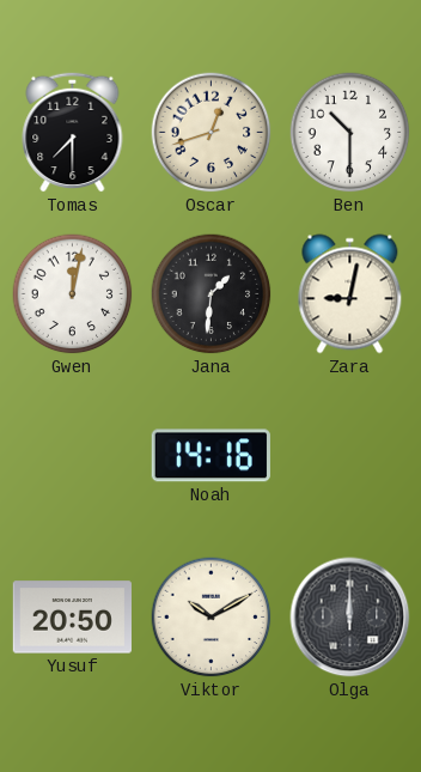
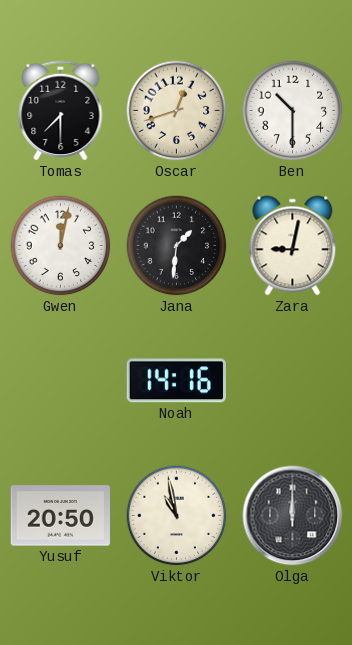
Viktor: 10:10 -> 10:58
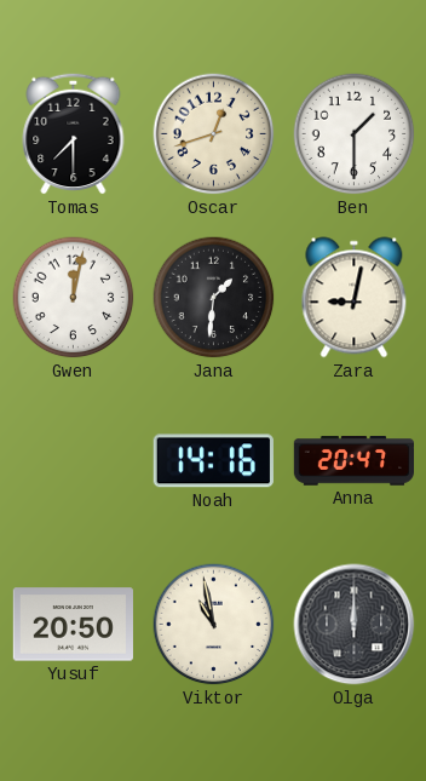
Ben: 10:30 -> 1:30
Anna: none -> 20:47
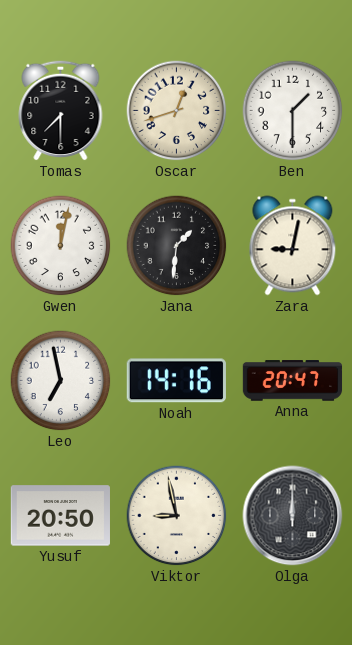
Leo: none -> 6:58
Viktor: 10:58 -> 8:58
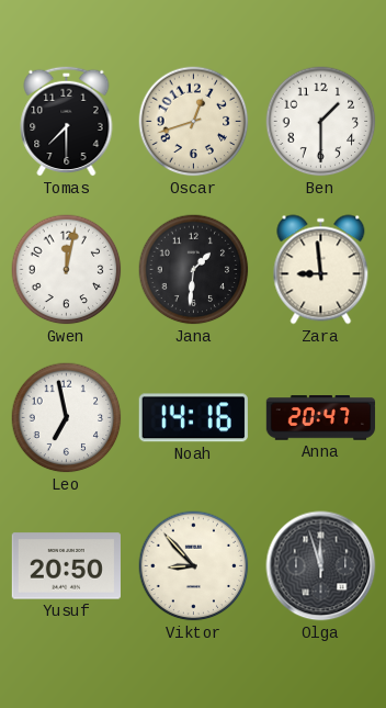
Zara: 9:02 -> 8:59
Viktor: 8:58 -> 8:53
Olga: 12:00 -> 11:57
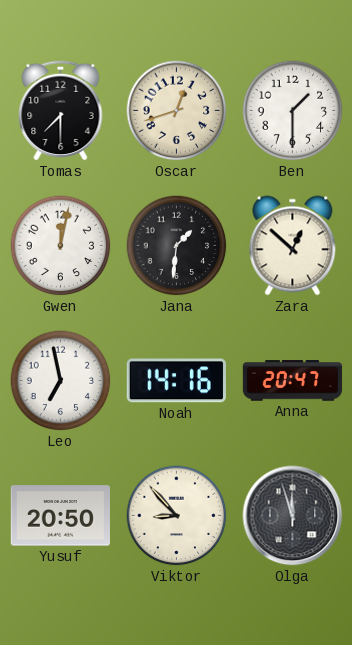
Zara: 8:59 -> 12:52
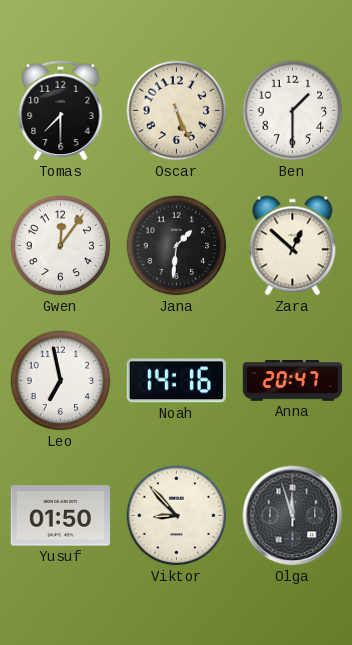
Oscar: 12:42 -> 5:26
Gwen: 12:02 -> 12:06
Yusuf: 20:50 -> 01:50
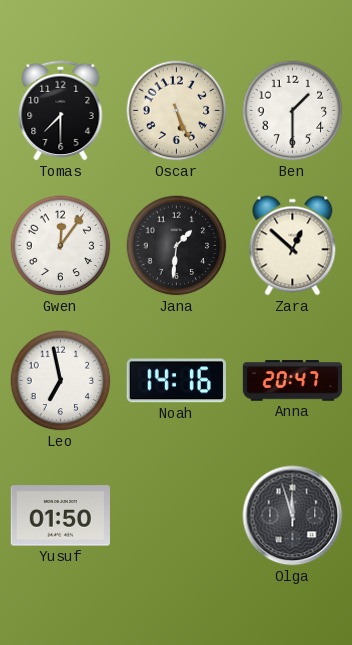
Viktor: 8:53 -> none
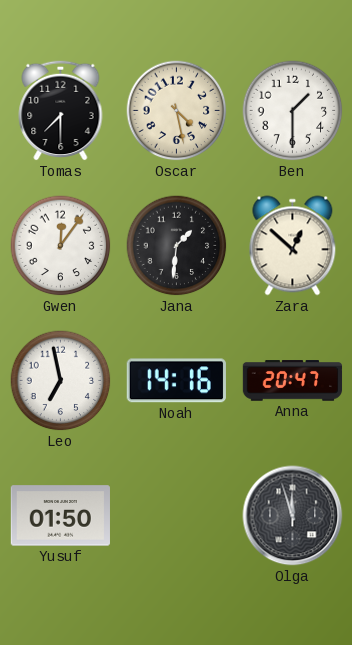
Oscar: 5:26 -> 4:28
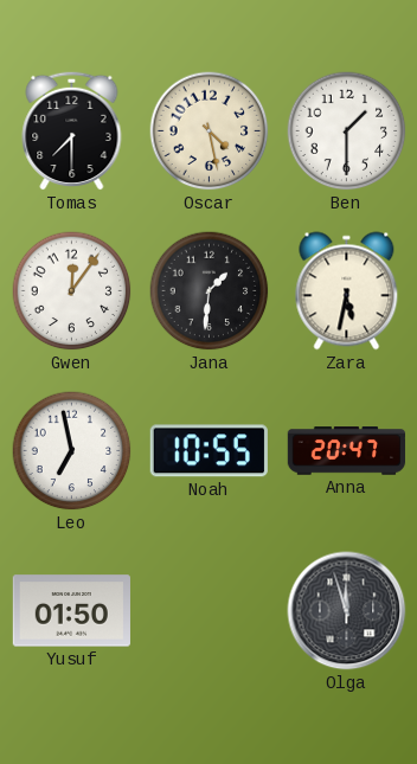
Zara: 12:52 -> 5:32
Noah: 14:16 -> 10:55
